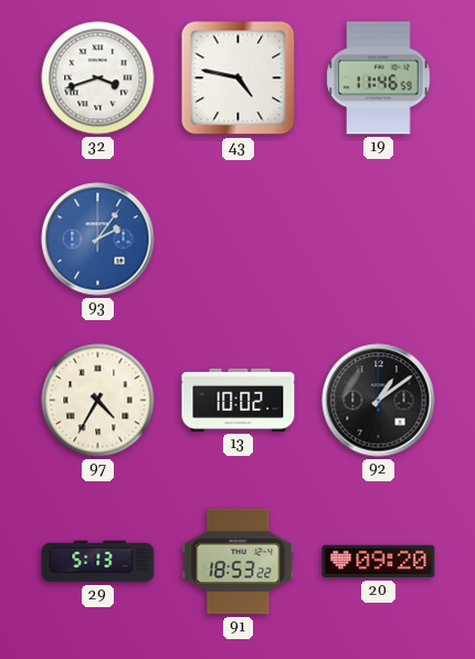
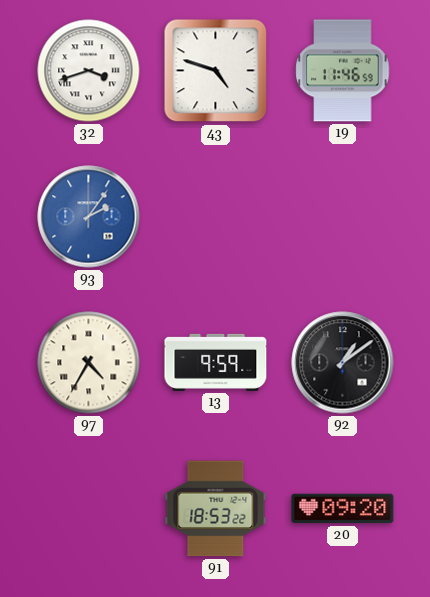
43: 4:47 -> 4:48
13: 10:02 -> 9:59
29: 5:13 -> none
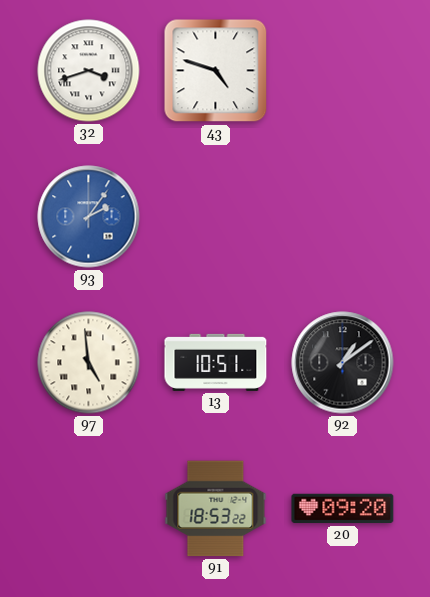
19: 11:46 -> none
97: 4:35 -> 4:59
13: 9:59 -> 10:51
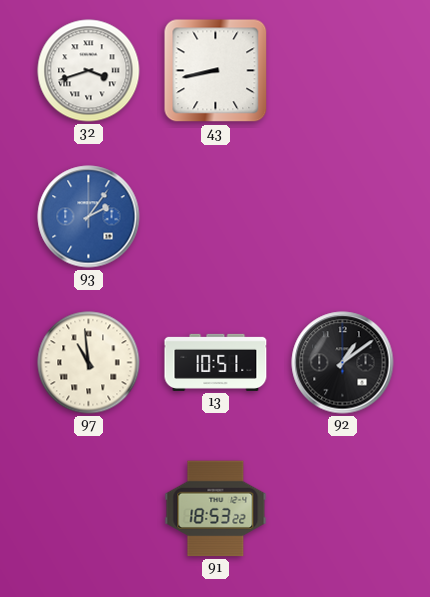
43: 4:48 -> 8:43
97: 4:59 -> 10:59
20: 09:20 -> none
